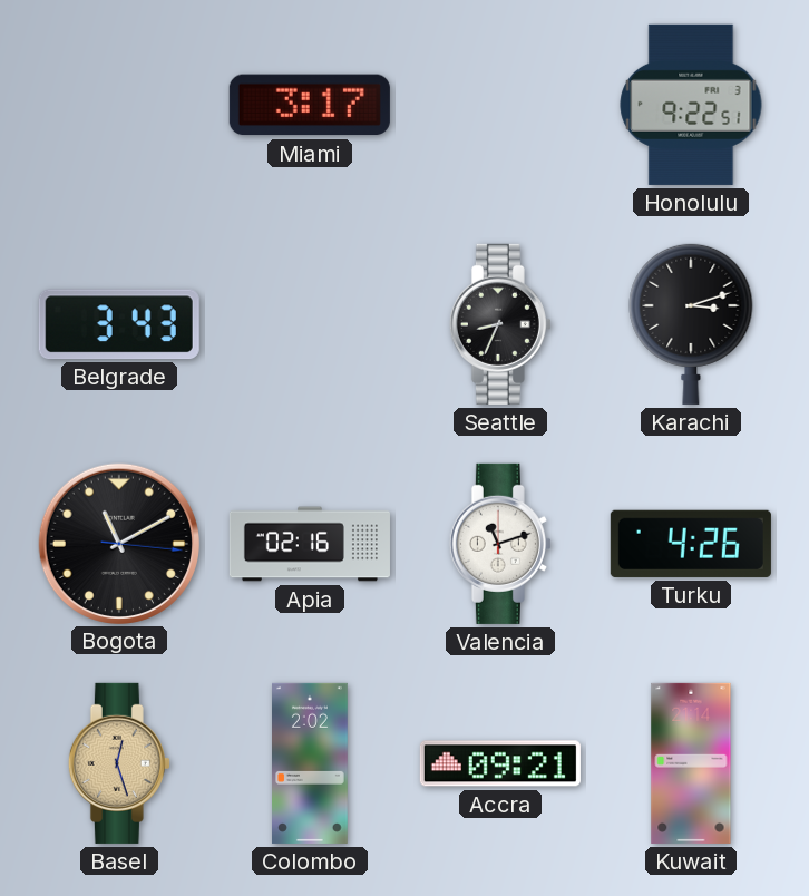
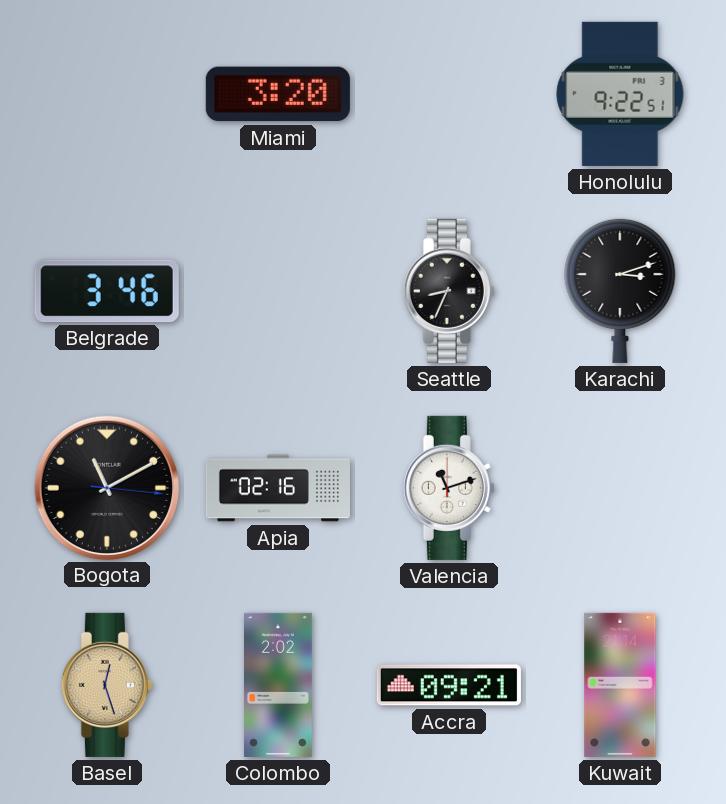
Miami: 3:17 -> 3:20
Belgrade: 3:43 -> 3:46
Turku: 4:26 -> none
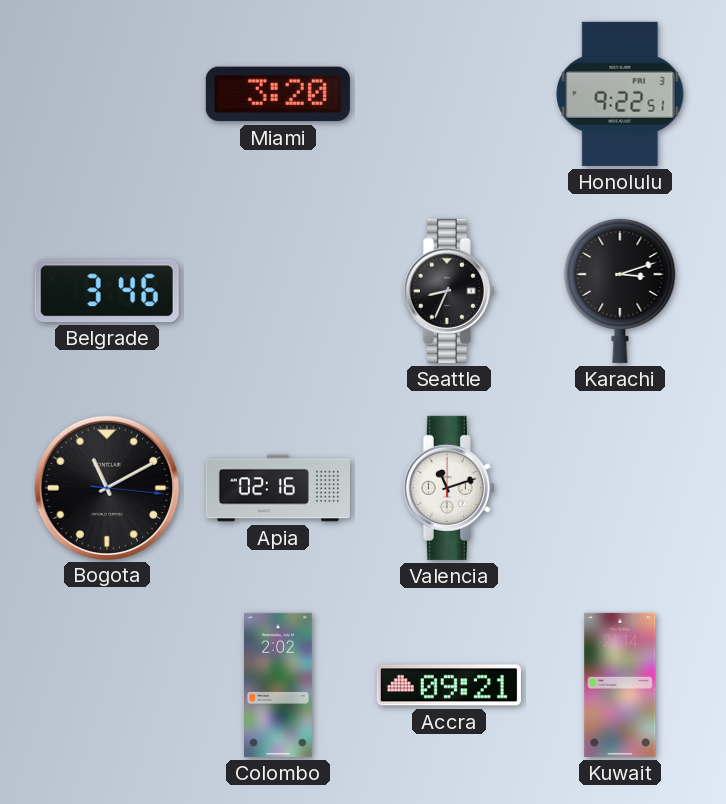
Basel: 12:27 -> none
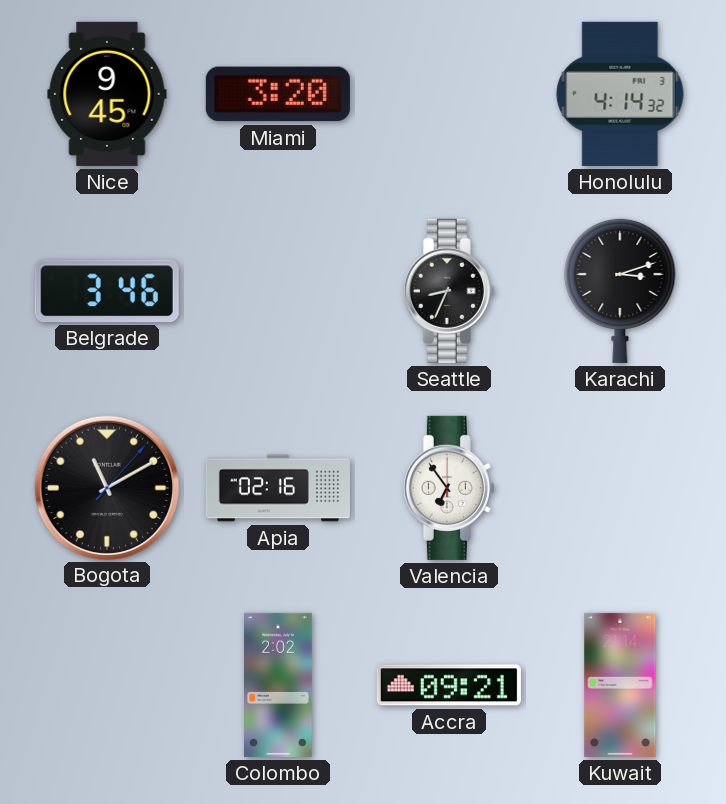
Nice: none -> 9:45
Honolulu: 9:22 -> 4:14
Bogota: 11:10:16 -> 11:10:07
Valencia: 11:12 -> 6:54
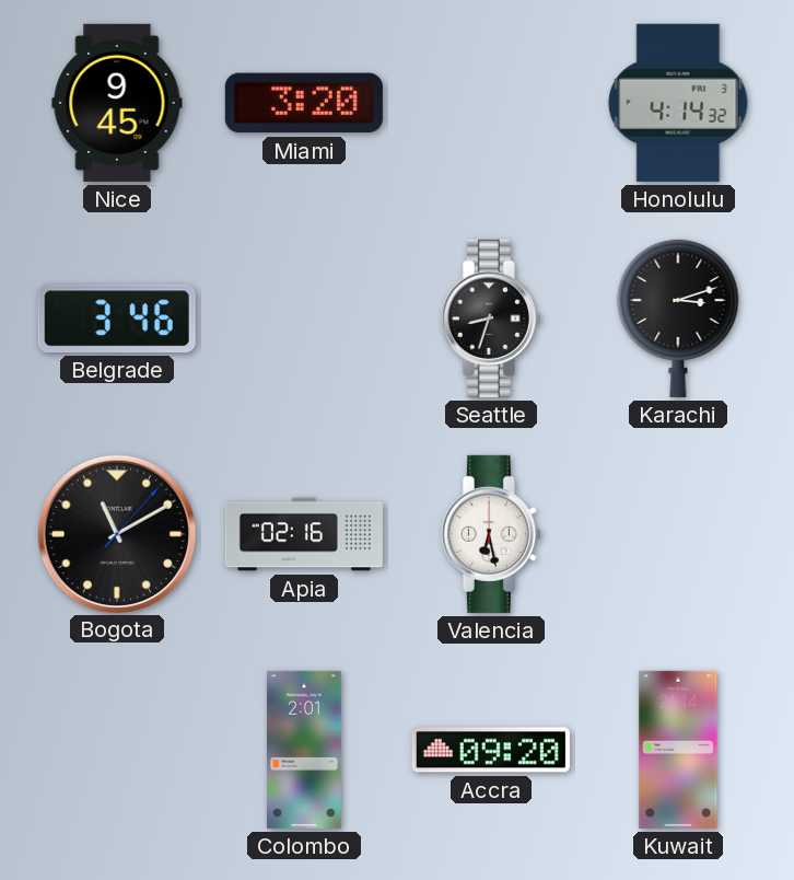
Seattle: 8:34 -> 8:33
Valencia: 6:54 -> 6:28
Colombo: 2:02 -> 2:01
Accra: 09:21 -> 09:20
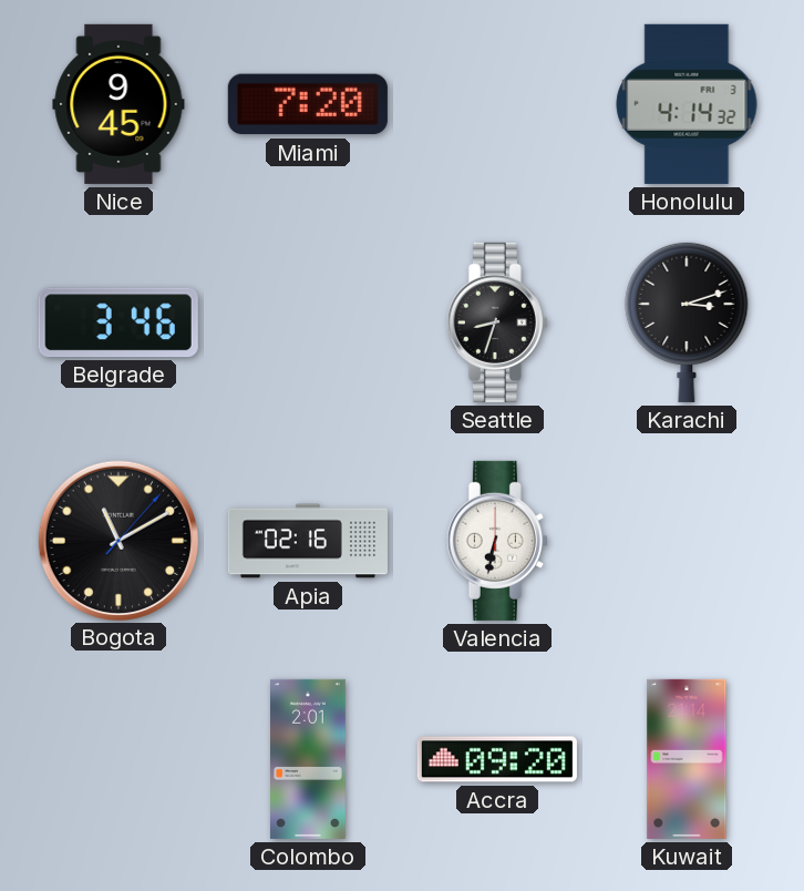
Miami: 3:20 -> 7:20
Valencia: 6:28 -> 6:32
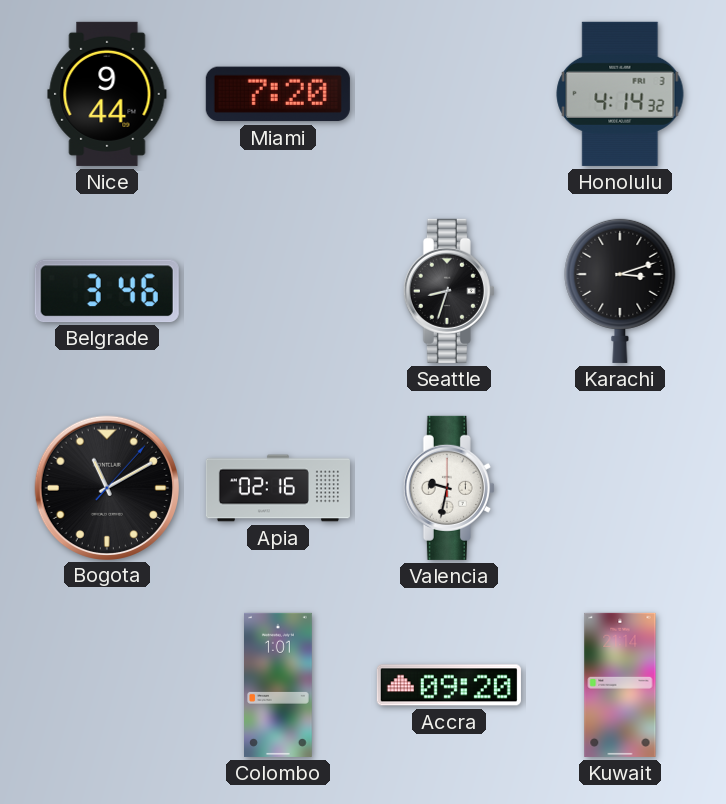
Nice: 9:45 -> 9:44
Valencia: 6:32 -> 9:32
Colombo: 2:01 -> 1:01
